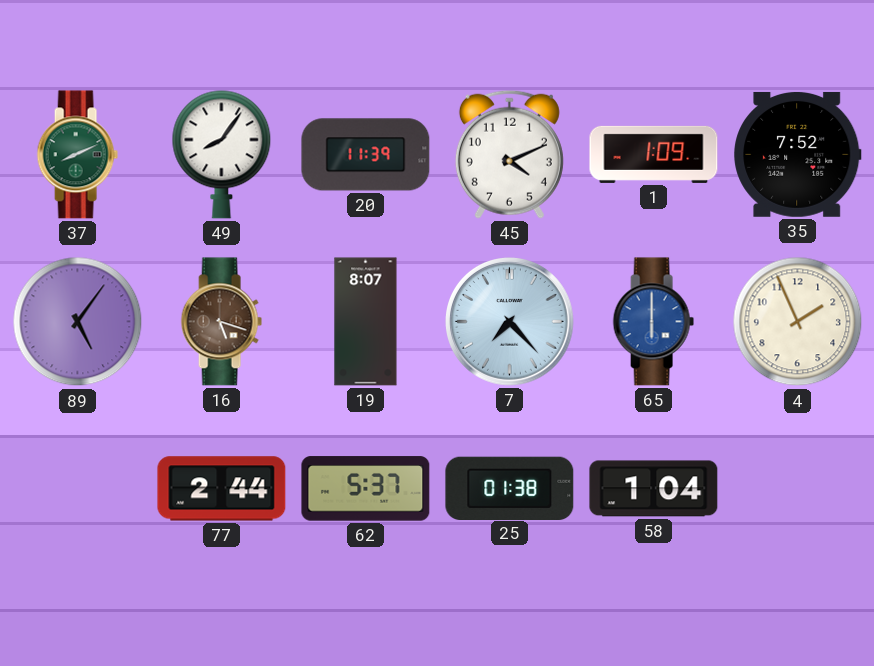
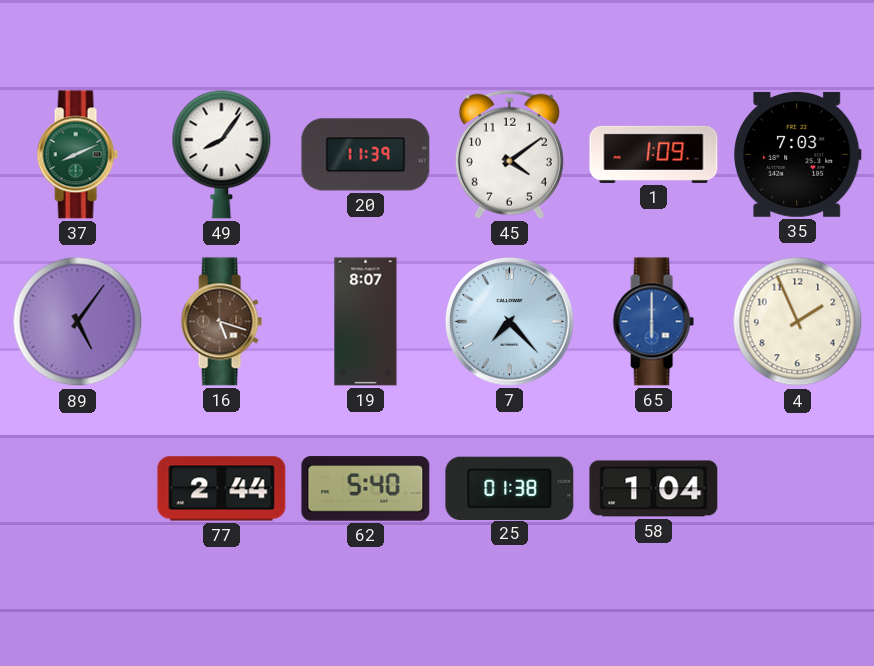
45: 4:11 -> 4:09
35: 7:52 -> 7:03
62: 5:37 -> 5:40
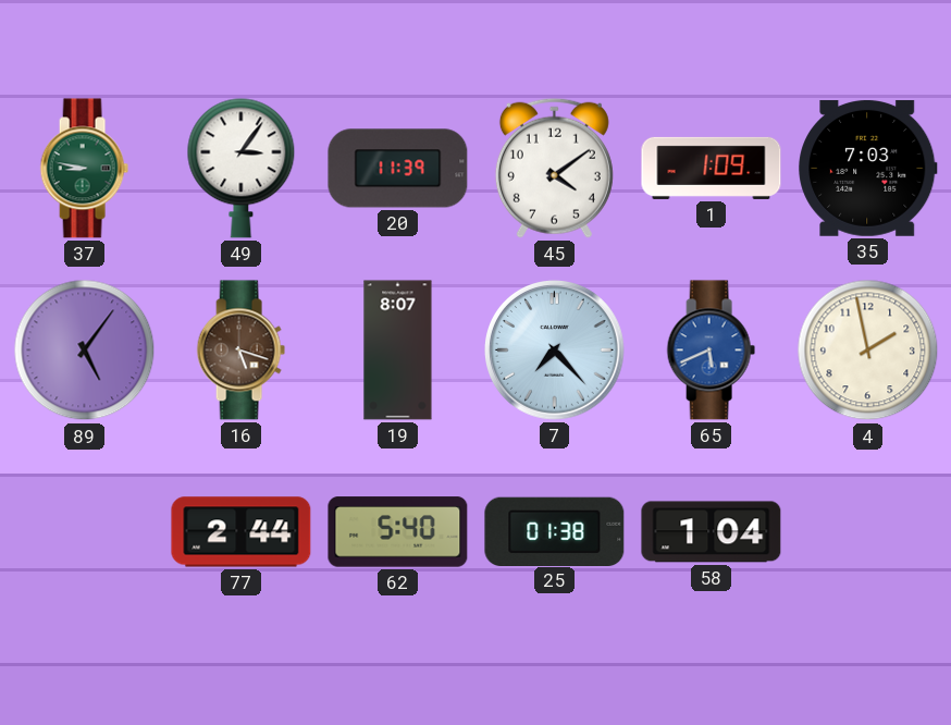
37: 8:11 -> 8:47
49: 8:06 -> 3:06
65: 6:00 -> 5:41
4: 1:56 -> 1:58
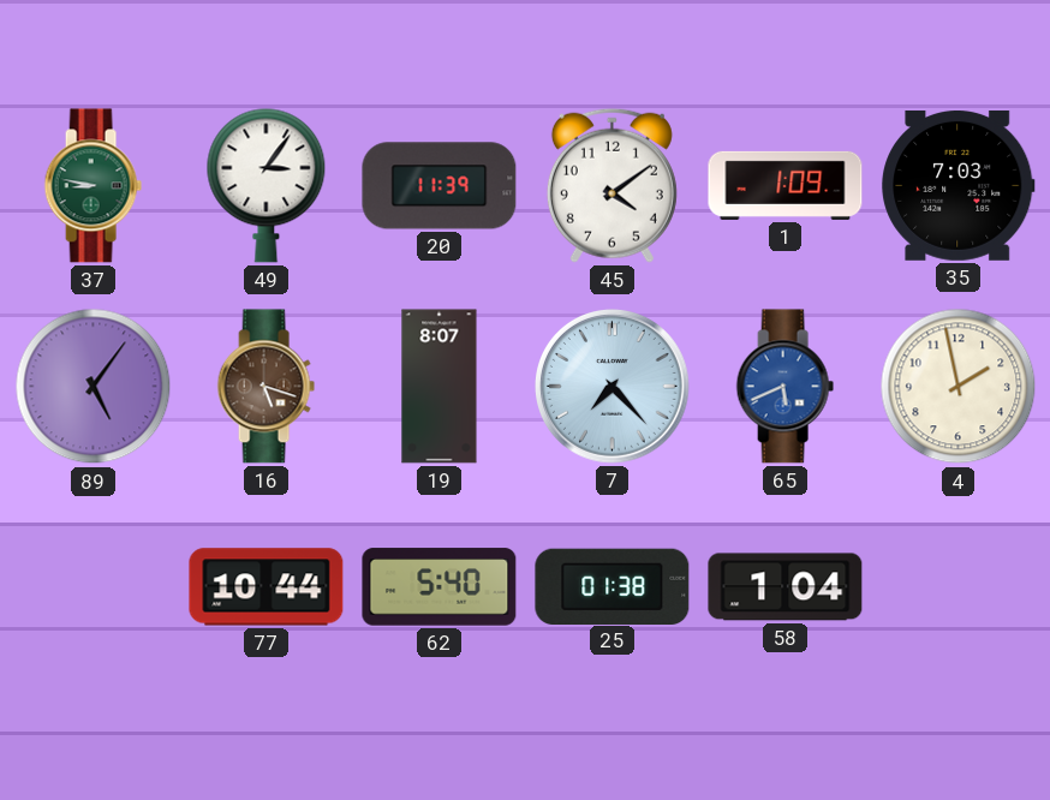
77: 2:44 -> 10:44
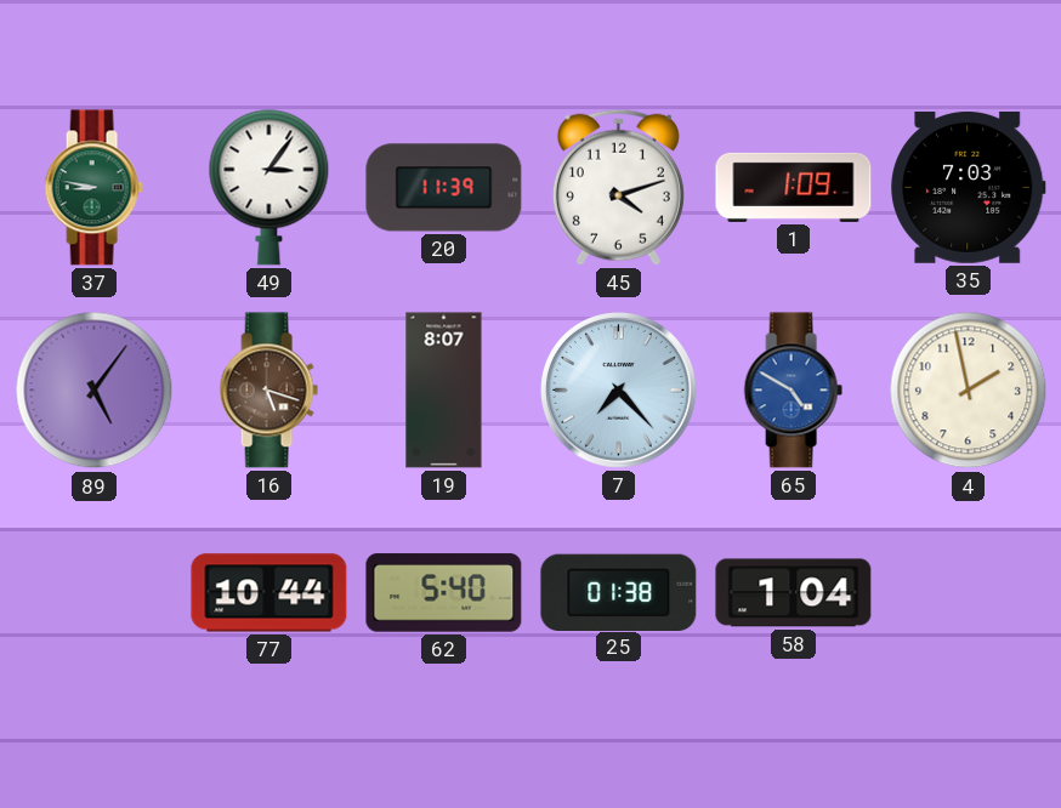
45: 4:09 -> 4:12
65: 5:41 -> 4:50
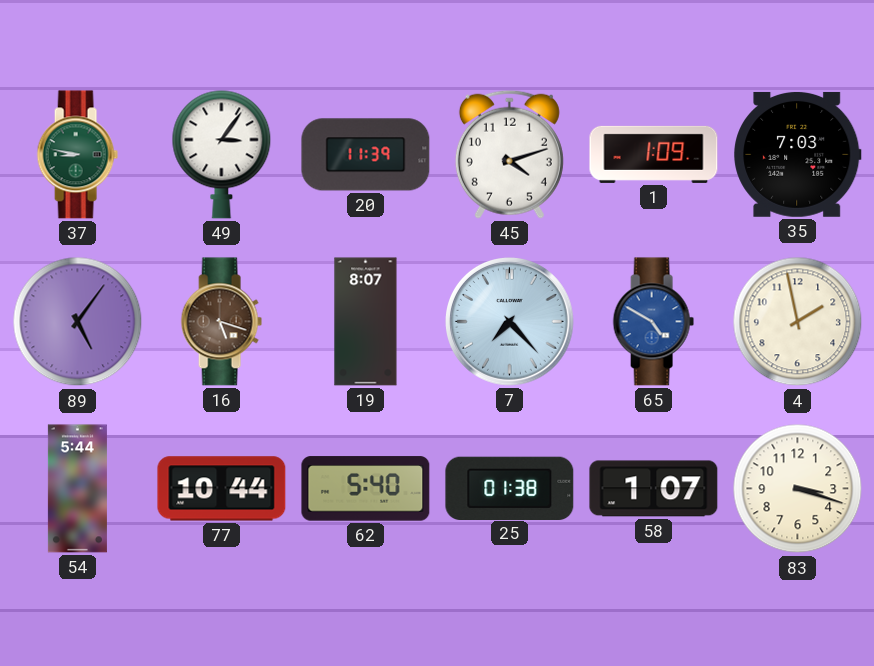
54: none -> 5:44
58: 1:04 -> 1:07
83: none -> 3:18
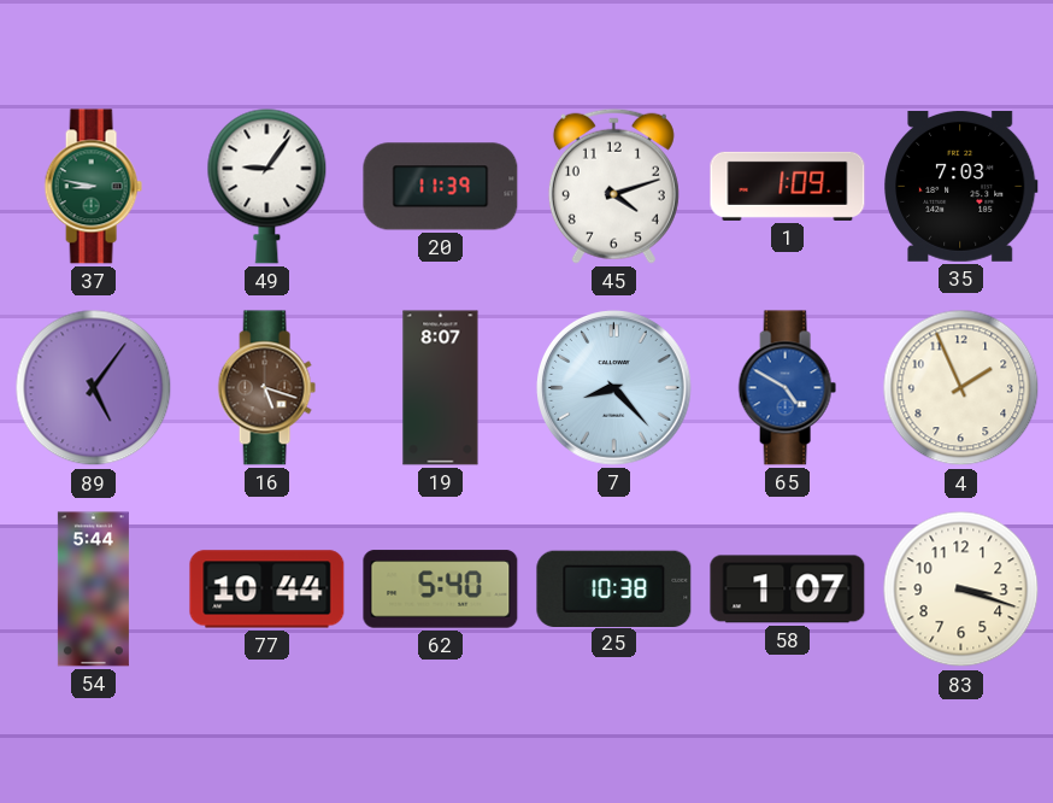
49: 3:06 -> 9:06
7: 7:23 -> 8:23
4: 1:58 -> 1:56
25: 01:38 -> 10:38
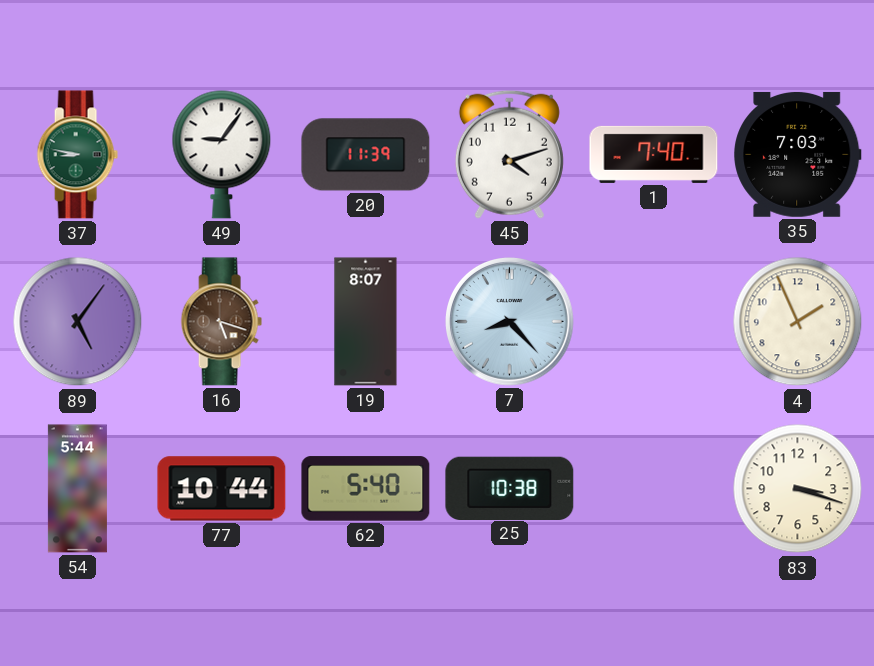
1: 1:09 -> 7:40
65: 4:50 -> none
58: 1:07 -> none
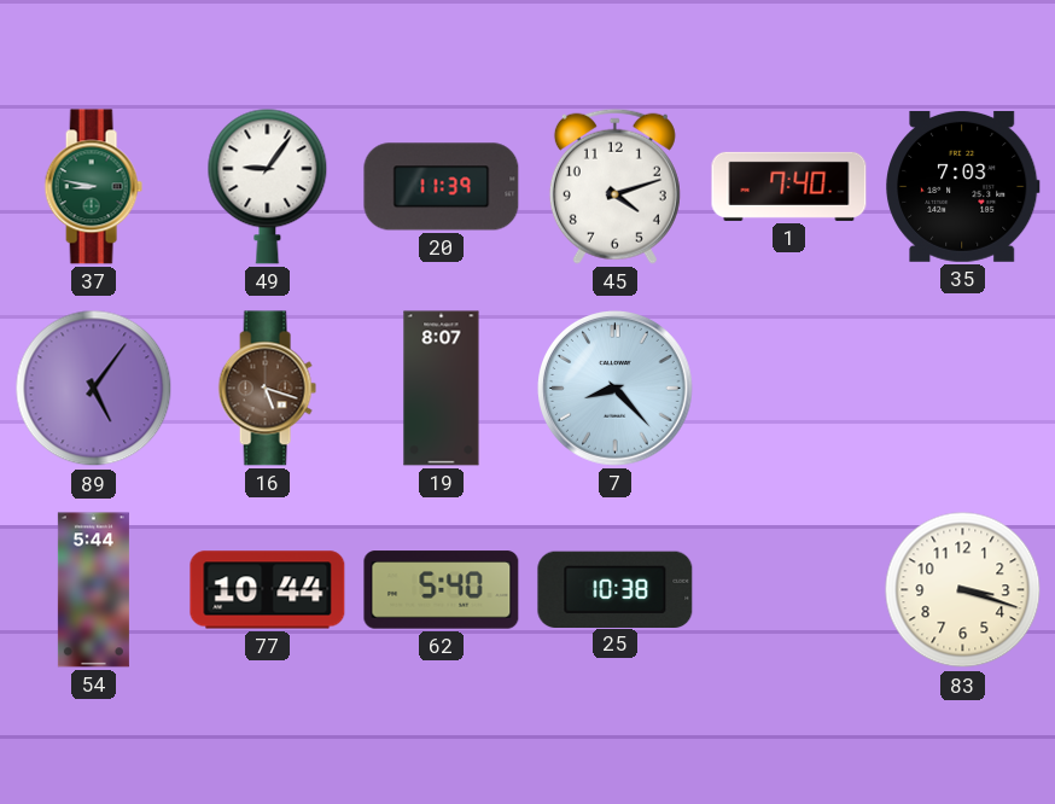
4: 1:56 -> none
